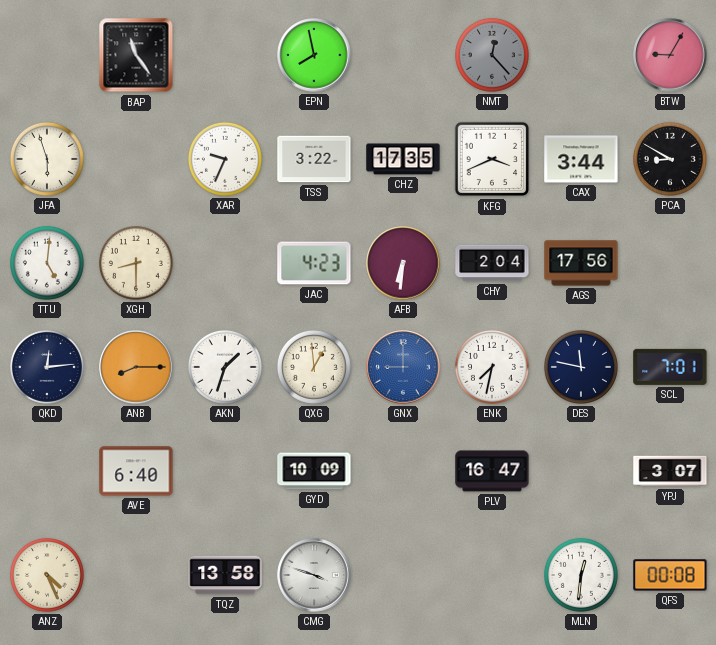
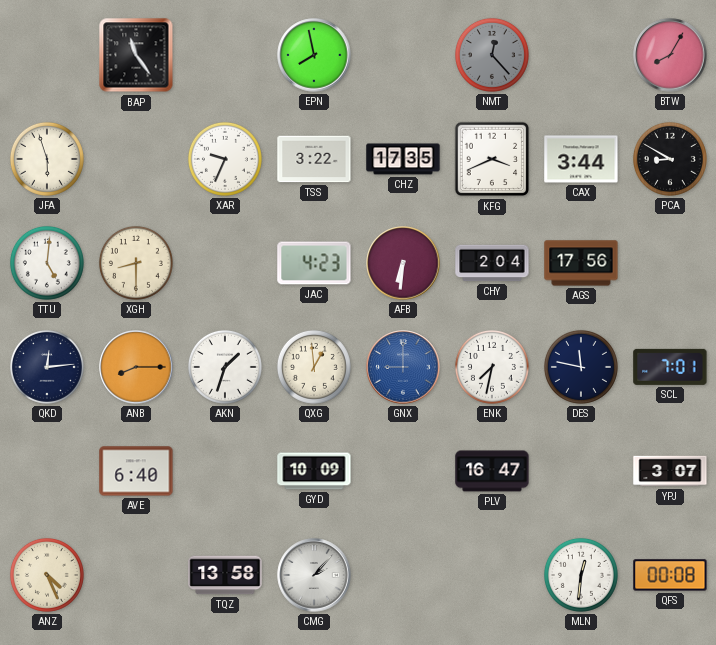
BTW: 9:05 -> 8:05
CMG: 3:48 -> 2:07
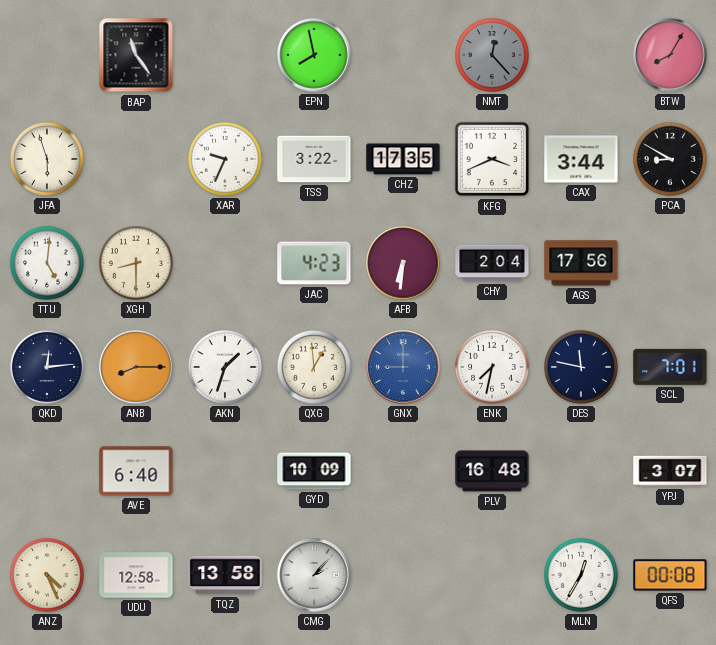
PLV: 16:47 -> 16:48
UDU: none -> 12:58
MLN: 12:31 -> 12:35
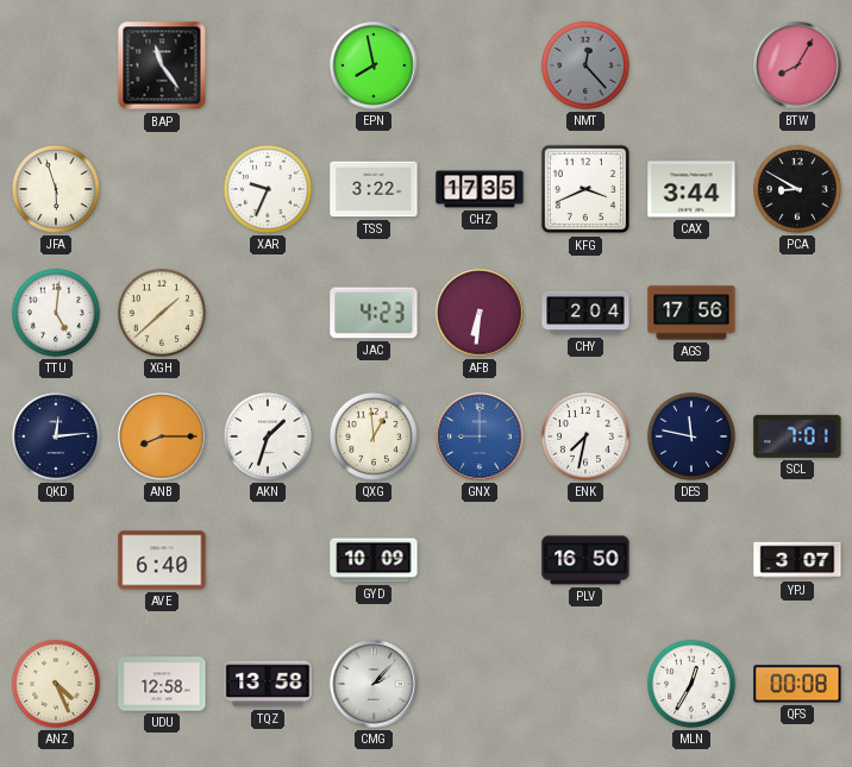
XGH: 8:30 -> 1:38
PLV: 16:48 -> 16:50
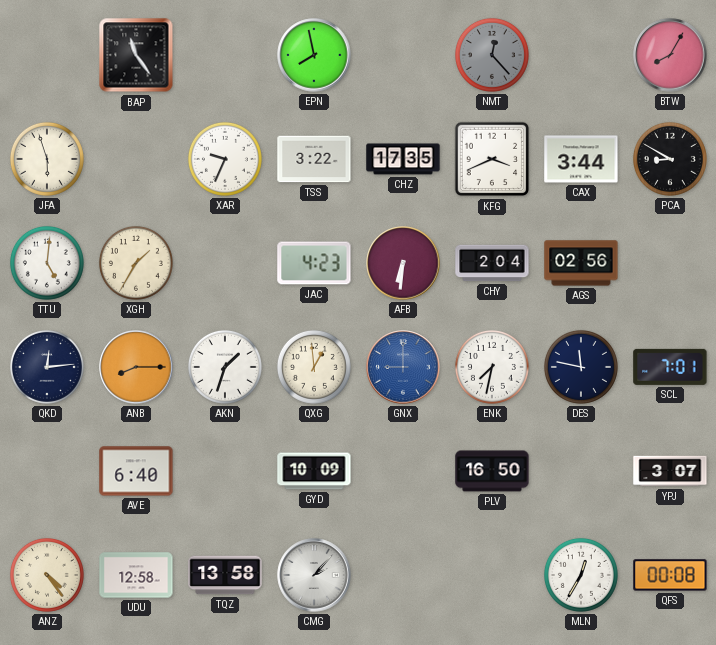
XGH: 1:38 -> 1:35
AGS: 17:56 -> 02:56
ANZ: 4:26 -> 4:24
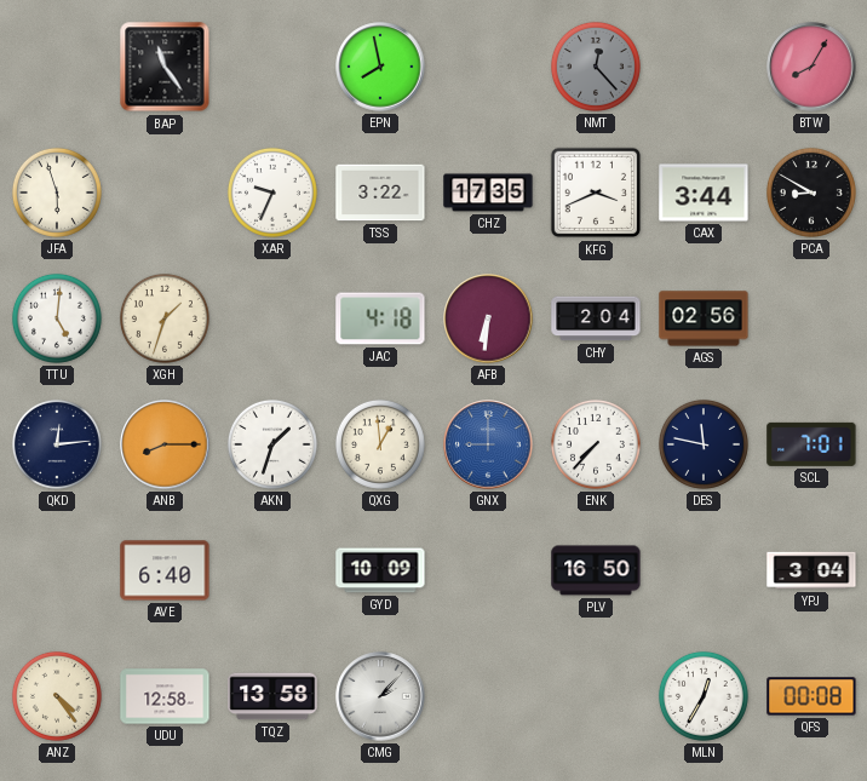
XGH: 1:35 -> 1:33
JAC: 4:23 -> 4:18
ENK: 7:32 -> 7:37
YPJ: 3:07 -> 3:04
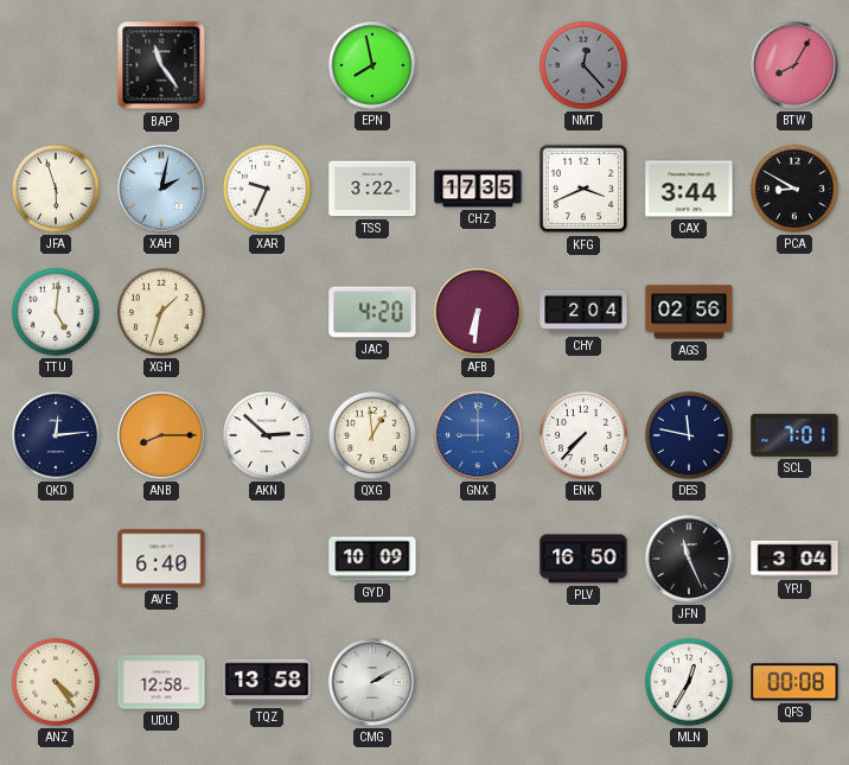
XAH: none -> 2:02
JAC: 4:18 -> 4:20
AKN: 1:33 -> 2:52
JFN: none -> 11:26
CMG: 2:07 -> 2:10
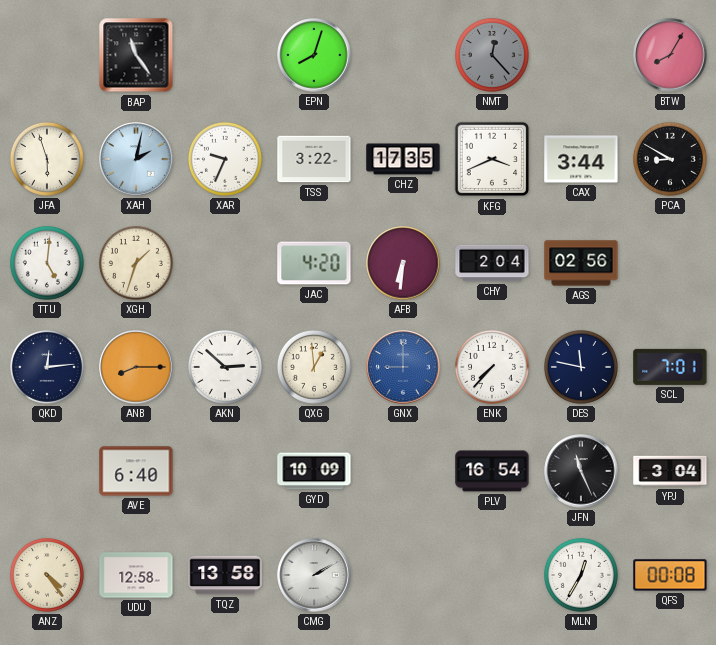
EPN: 7:58 -> 8:03
PLV: 16:50 -> 16:54
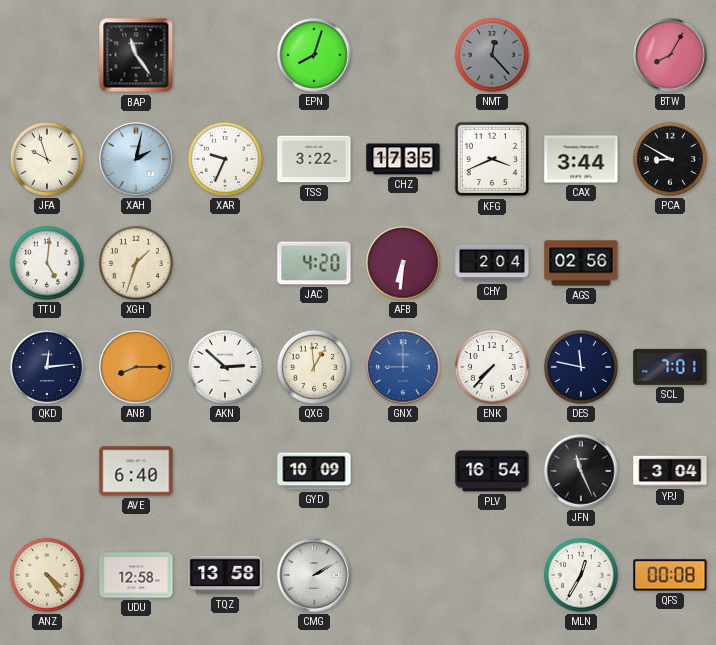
JFA: 5:57 -> 9:57
